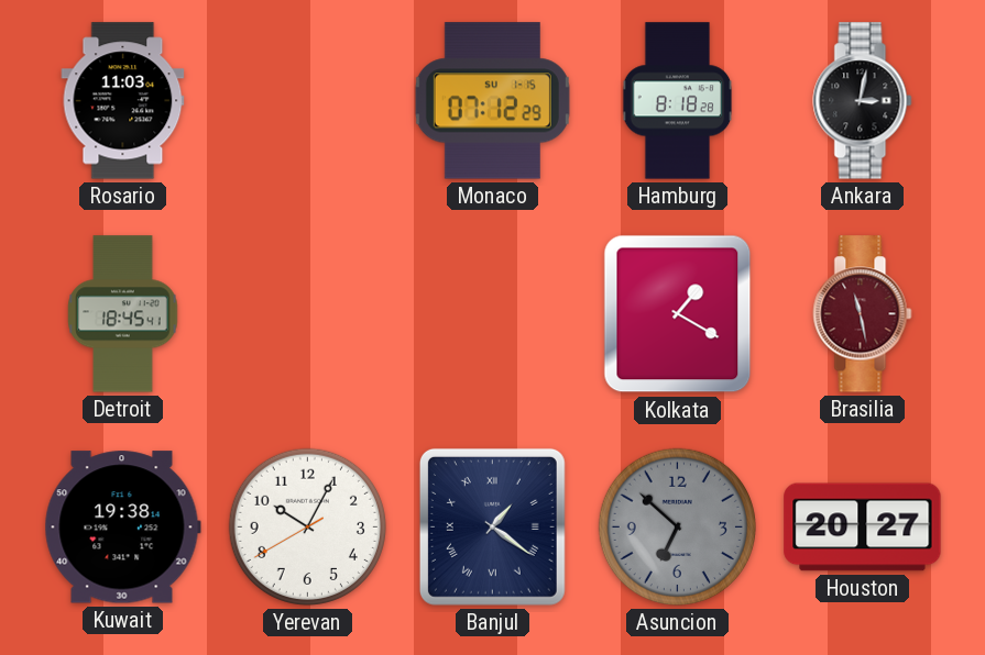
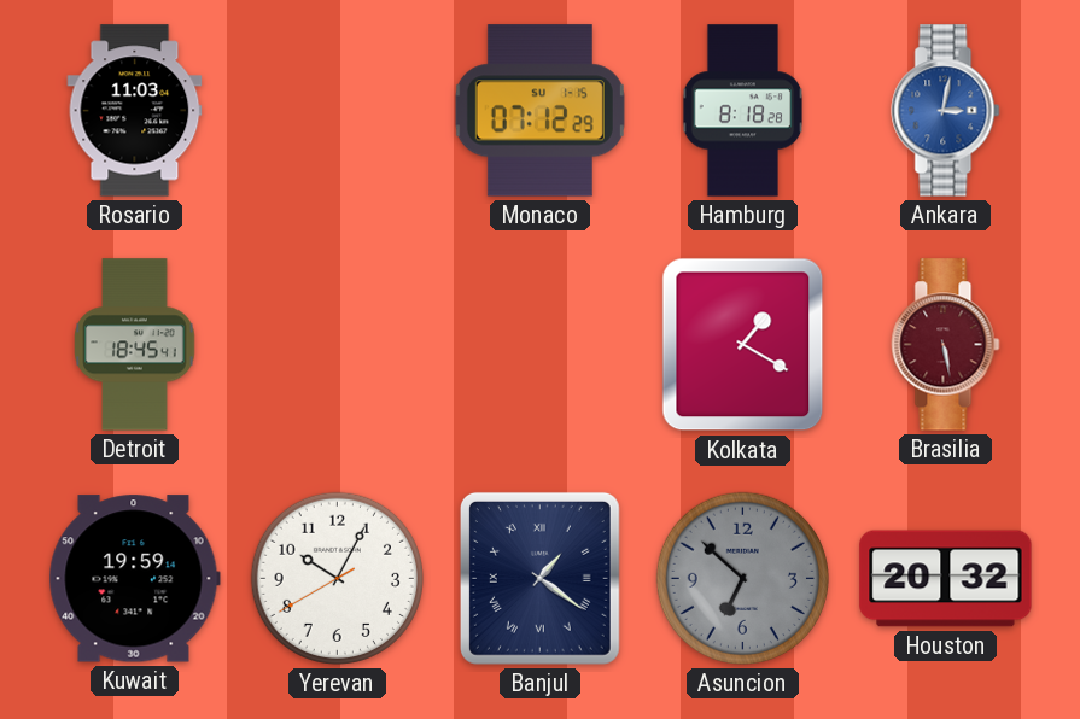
Ankara dial: black -> blue
Brasilia: 11:28 -> 5:28
Kuwait: 19:38 -> 19:59
Houston: 20:27 -> 20:32
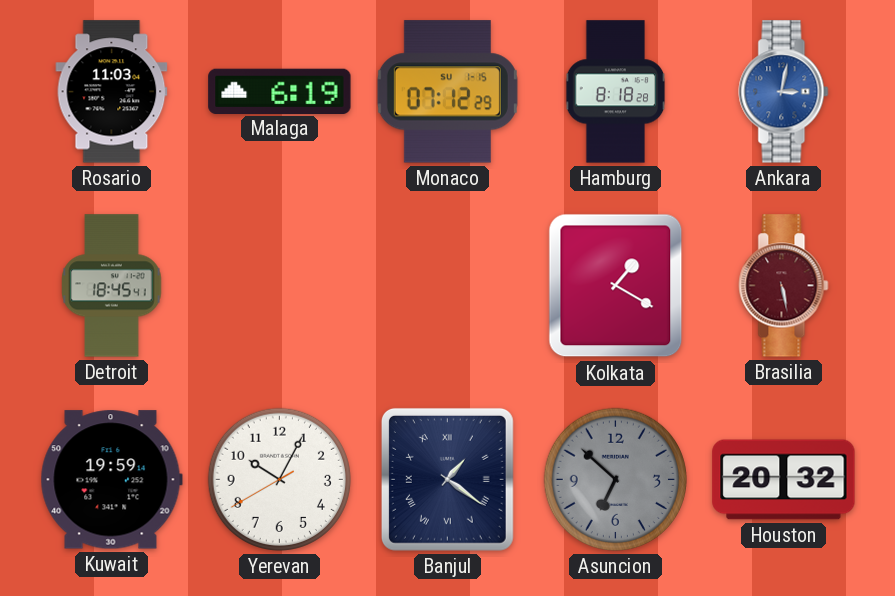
Malaga: none -> 6:19
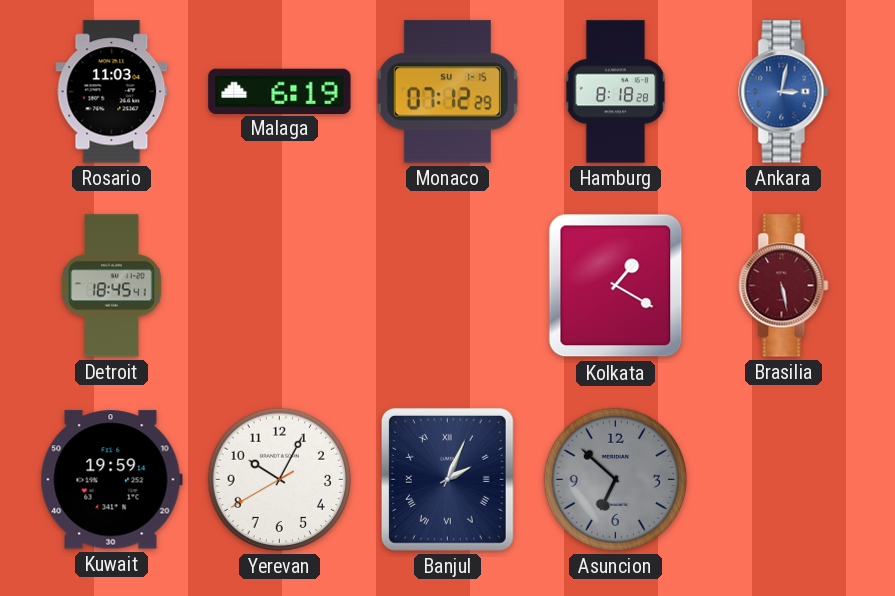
Banjul: 1:21 -> 2:04
Houston: 20:32 -> none
